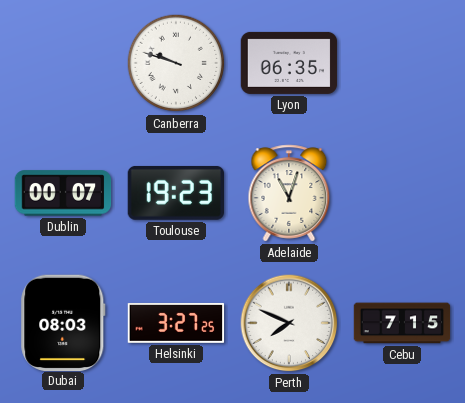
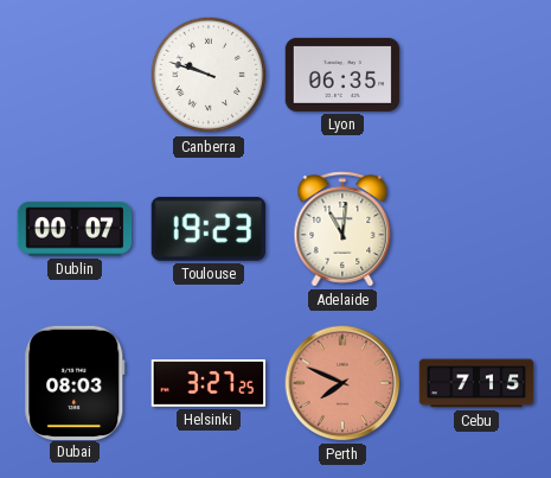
Adelaide: 11:03 -> 11:01
Perth dial: white -> salmon
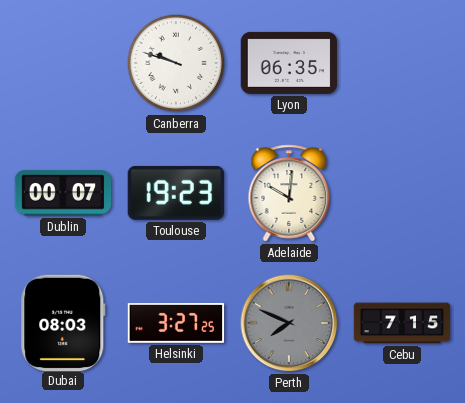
Adelaide: 11:01 -> 10:01
Perth dial: salmon -> grey
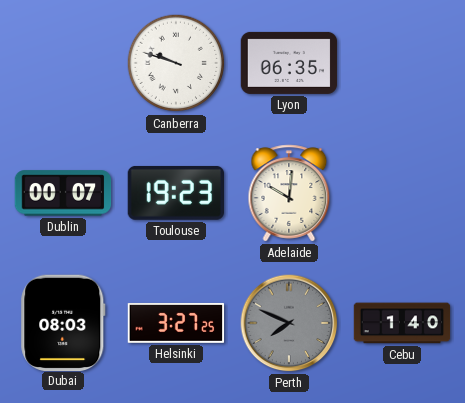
Cebu: 7:15 -> 1:40
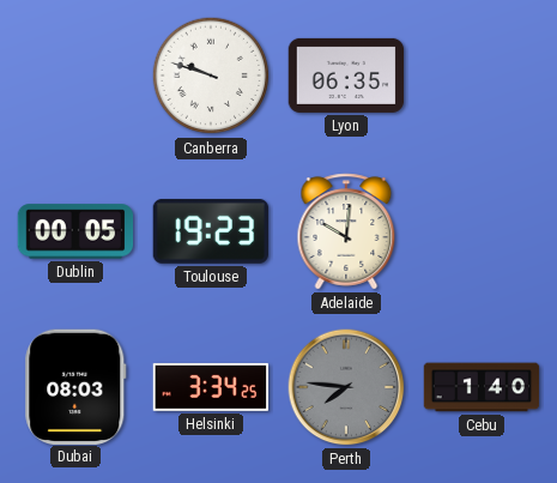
Dublin: 00:07 -> 00:05
Helsinki: 3:27 -> 3:34
Perth: 7:49 -> 7:46
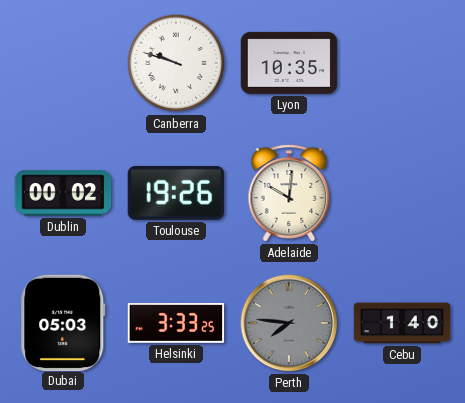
Lyon: 06:35 -> 10:35
Dublin: 00:05 -> 00:02
Toulouse: 19:23 -> 19:26
Dubai: 08:03 -> 05:03
Helsinki: 3:34 -> 3:33
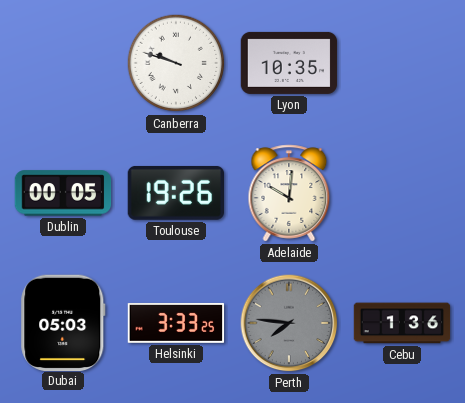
Dublin: 00:02 -> 00:05
Cebu: 1:40 -> 1:36
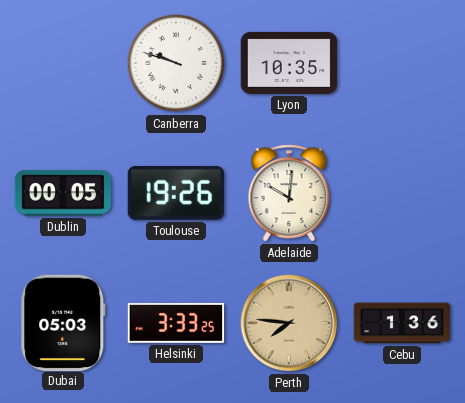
Perth dial: grey -> champagne
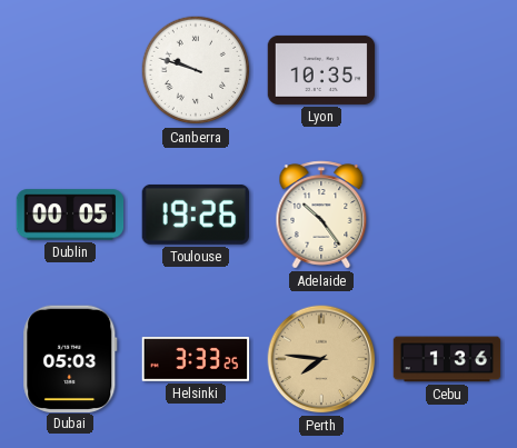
Adelaide: 10:01 -> 10:24
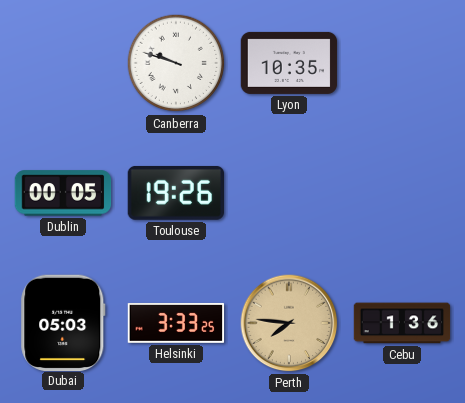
Adelaide: 10:24 -> none
